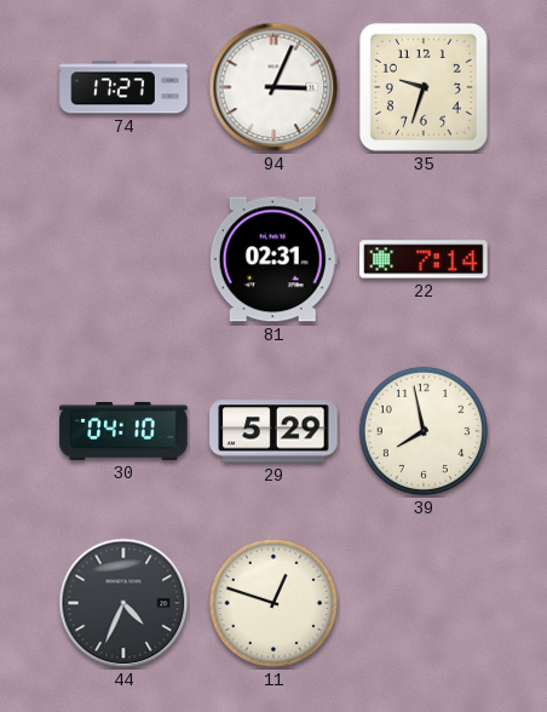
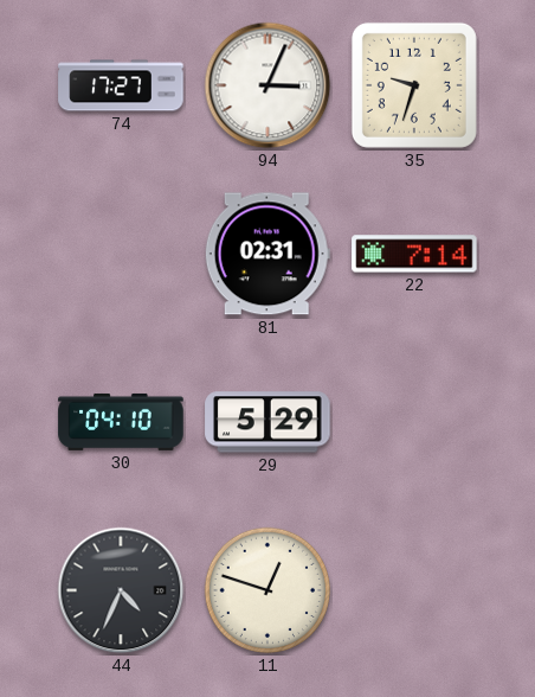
39: 7:58 -> none
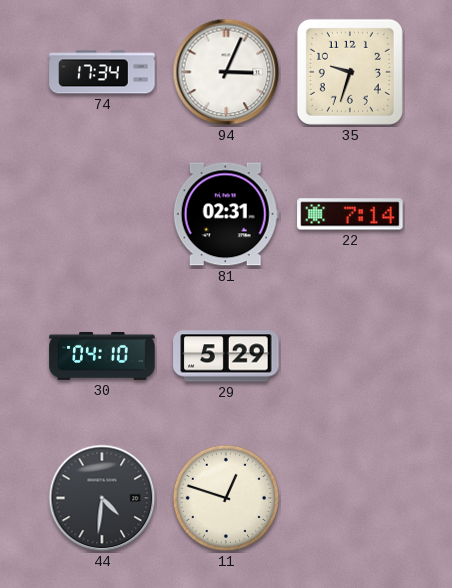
74: 17:27 -> 17:34
44: 4:34 -> 4:31
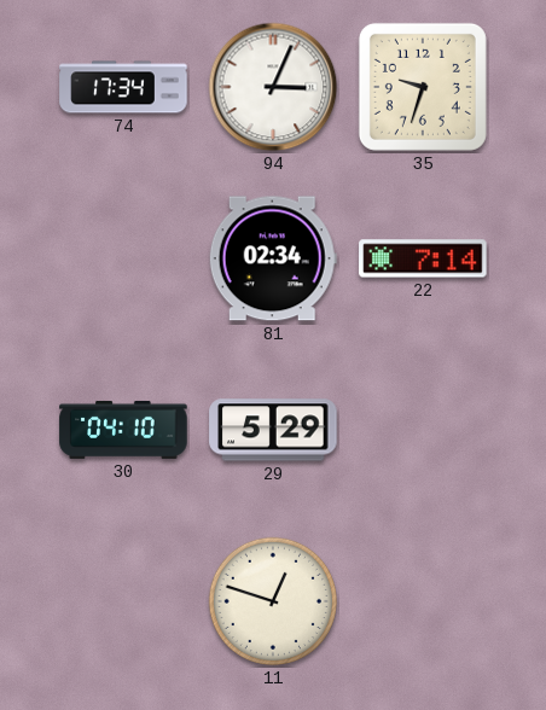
81: 02:31 -> 02:34
44: 4:31 -> none
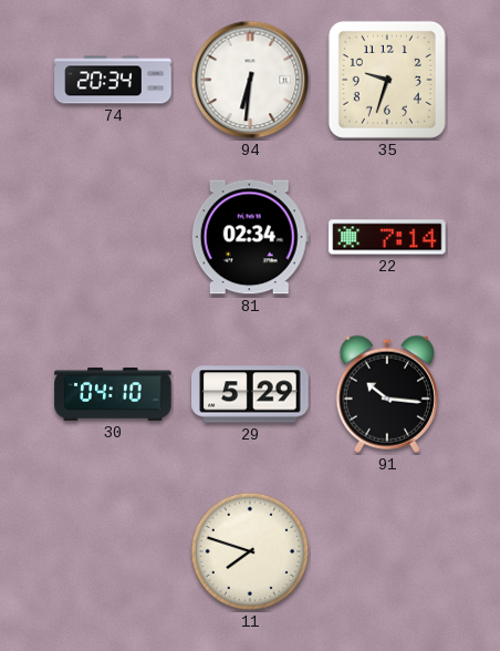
74: 17:34 -> 20:34
94: 3:04 -> 6:31
91: none -> 10:16
11: 12:48 -> 7:48
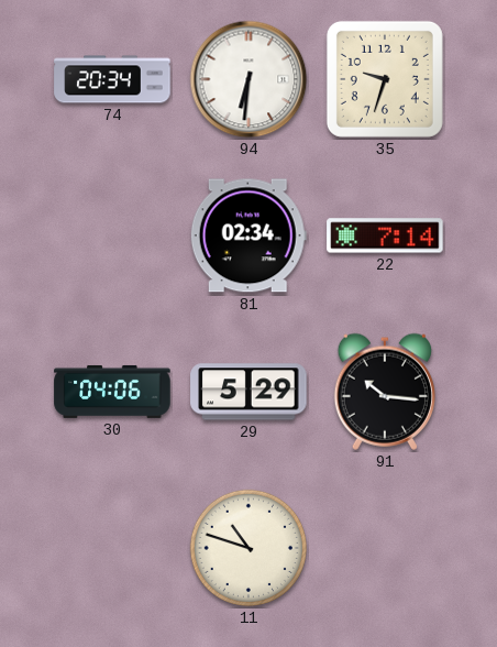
30: 04:10 -> 04:06
11: 7:48 -> 10:48
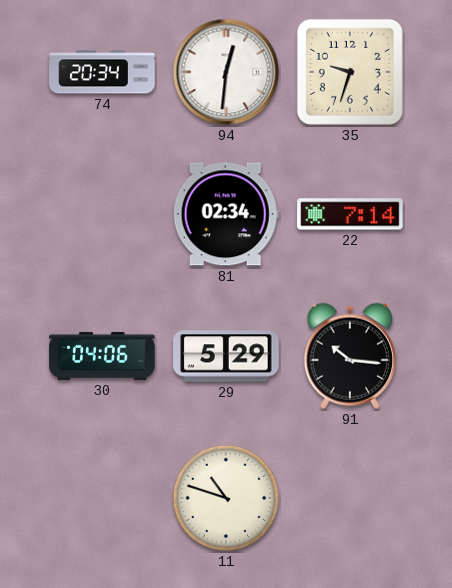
94: 6:31 -> 12:31
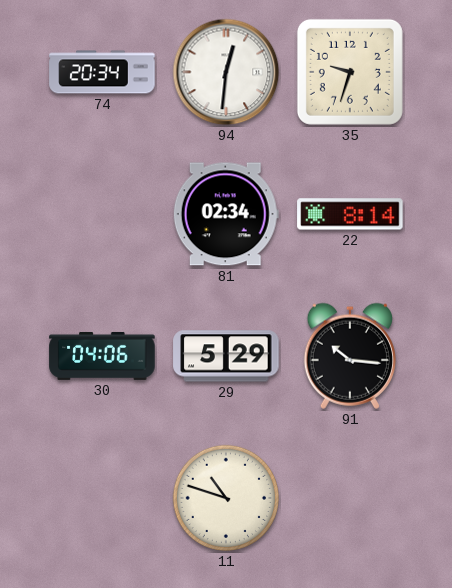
22: 7:14 -> 8:14
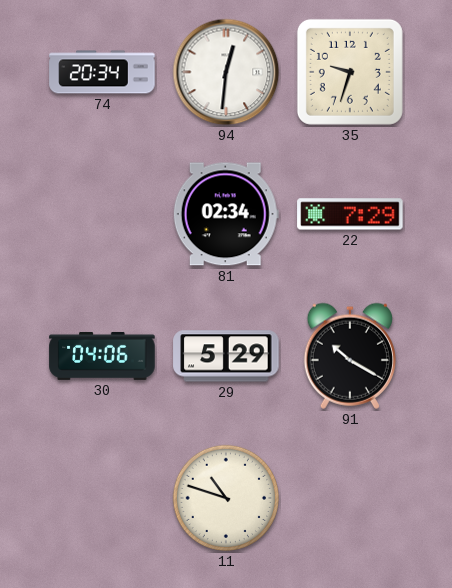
22: 8:14 -> 7:29
91: 10:16 -> 10:20
